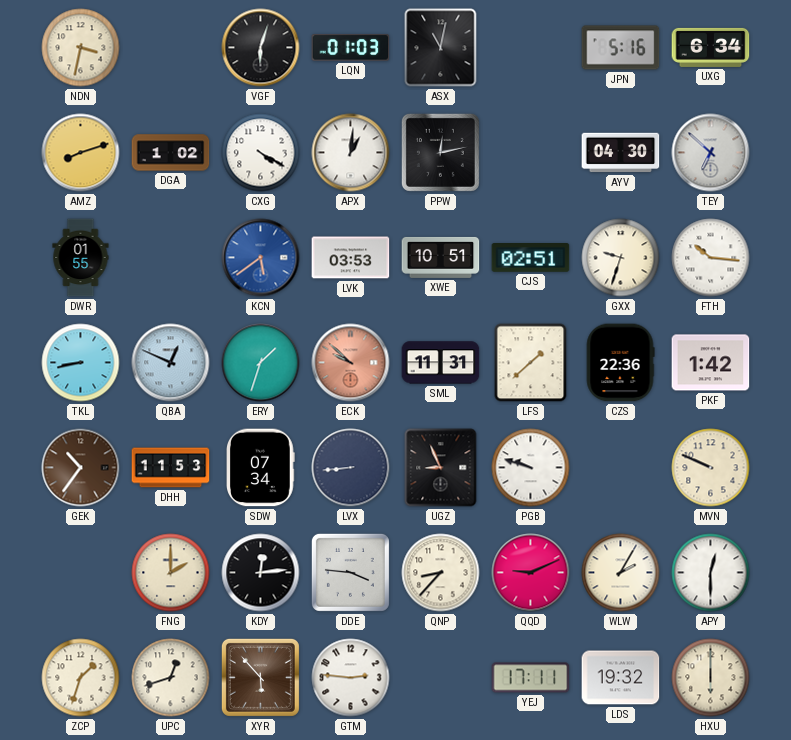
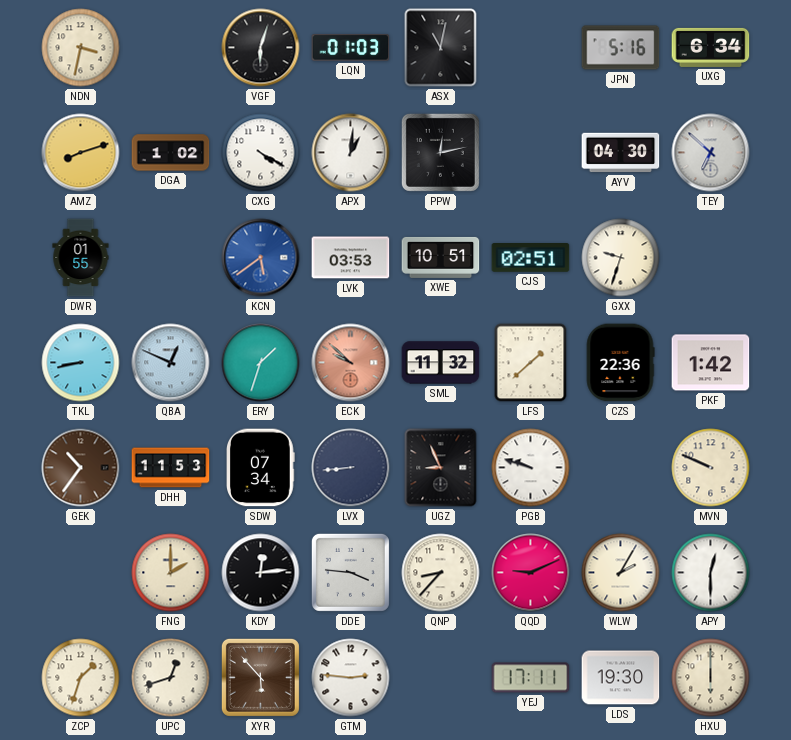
FTH: 10:16 -> none
SML: 11:31 -> 11:32
LDS: 19:32 -> 19:30
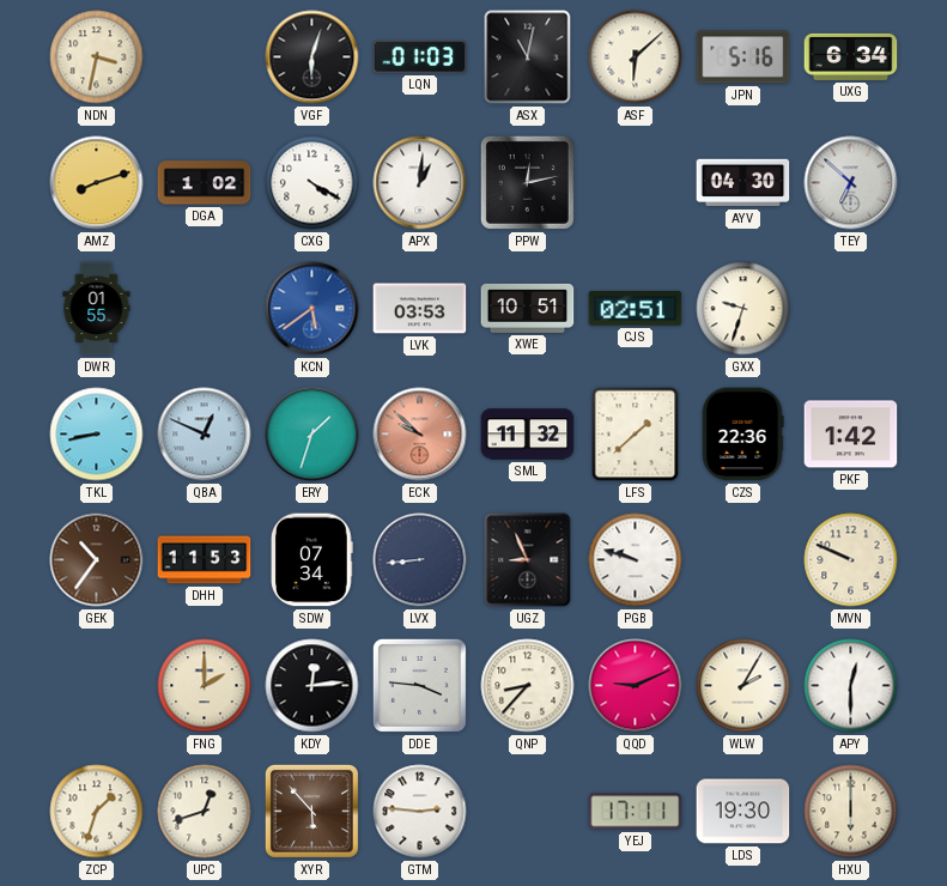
ASF: none -> 6:08
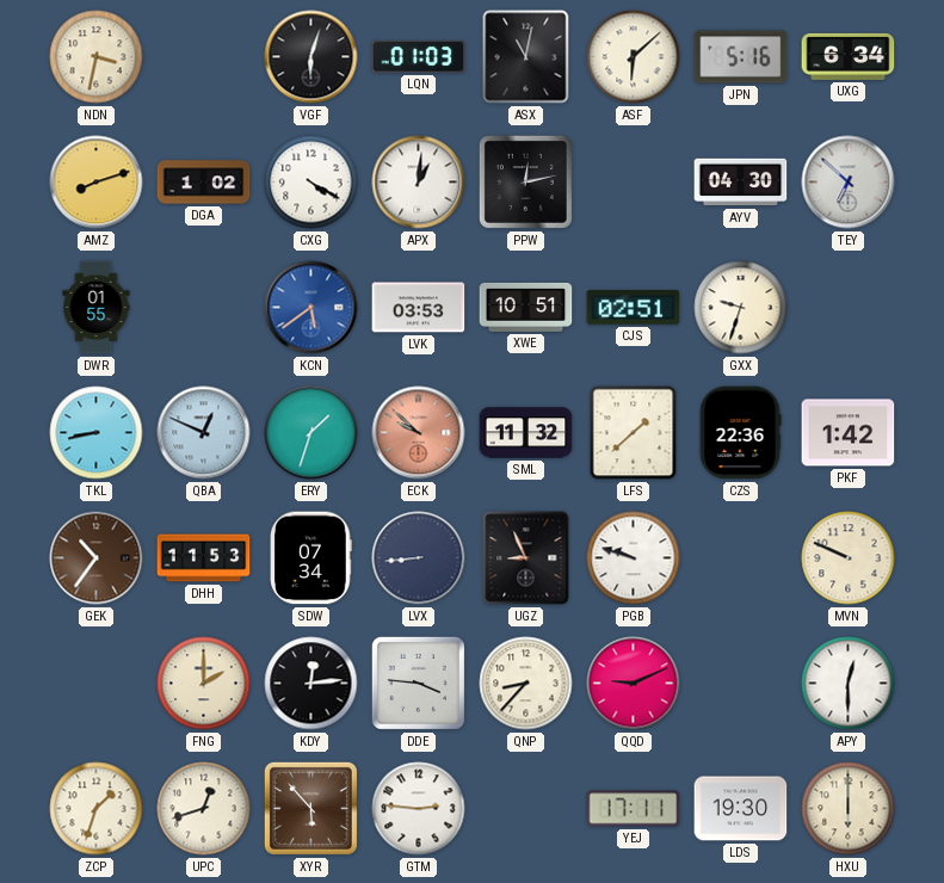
WLW: 2:05 -> none
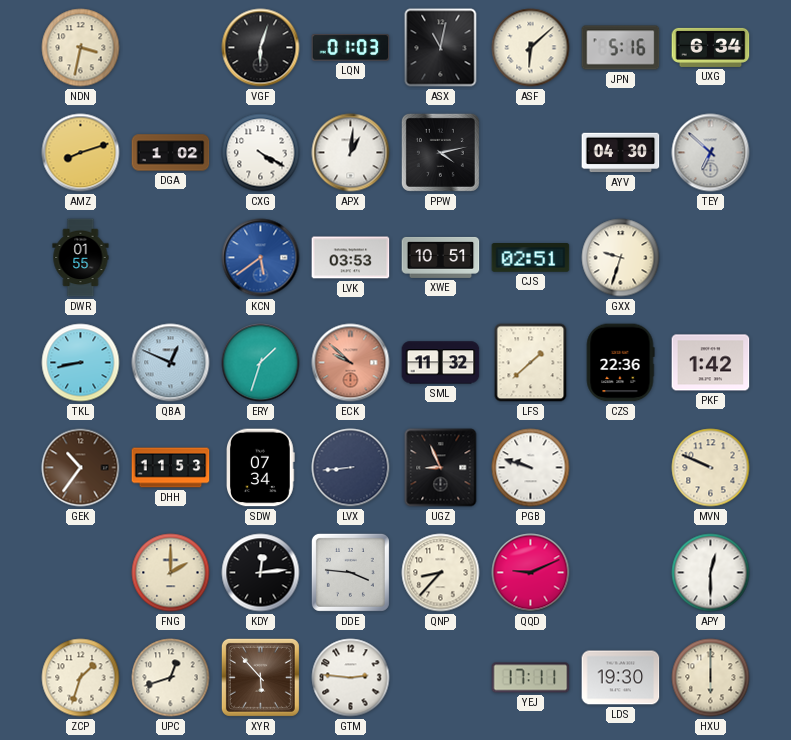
PPW: 12:13 -> 4:13
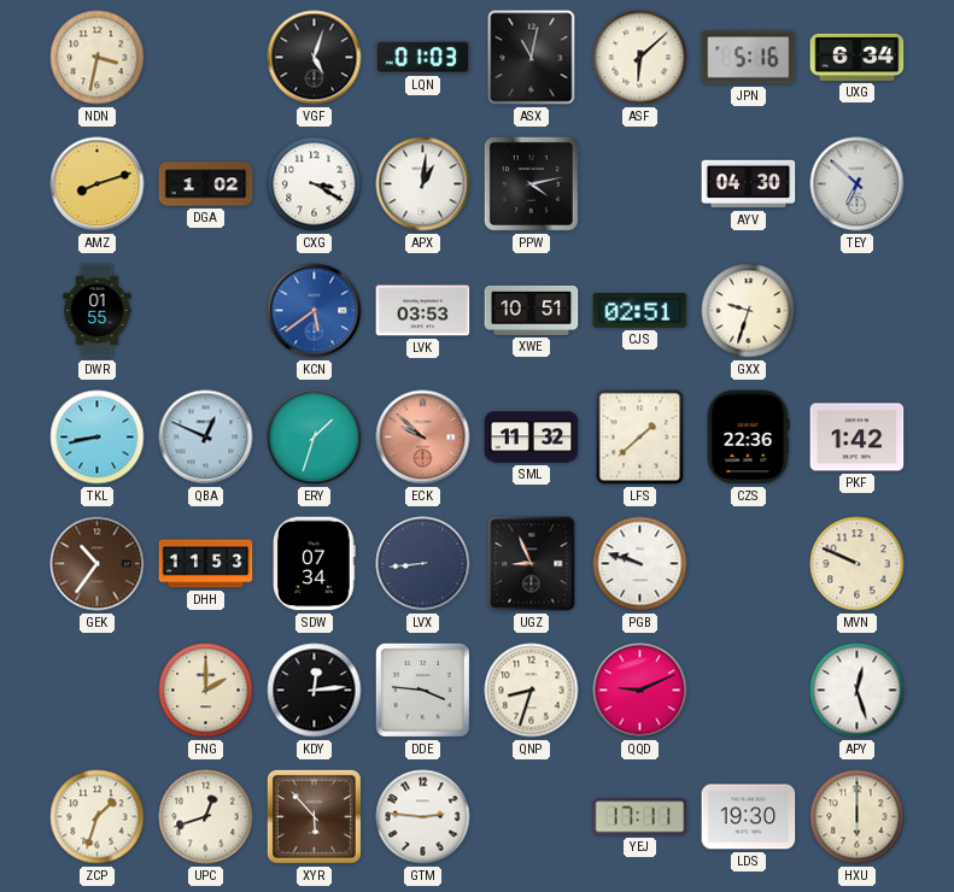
VGF: 6:03 -> 5:03
CXG: 4:20 -> 3:20
QNP: 8:37 -> 8:33
APY: 12:30 -> 12:27
